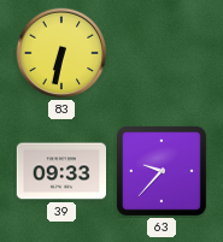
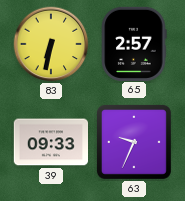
65: none -> 2:57
63: 9:37 -> 9:34
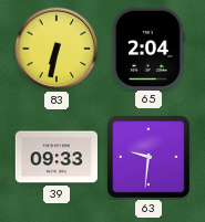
65: 2:57 -> 2:04
63: 9:34 -> 9:31
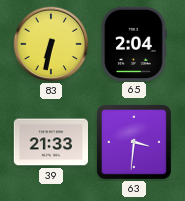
39: 09:33 -> 21:33
63: 9:31 -> 3:31
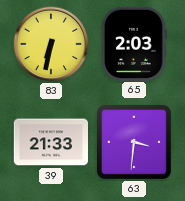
65: 2:04 -> 2:03
